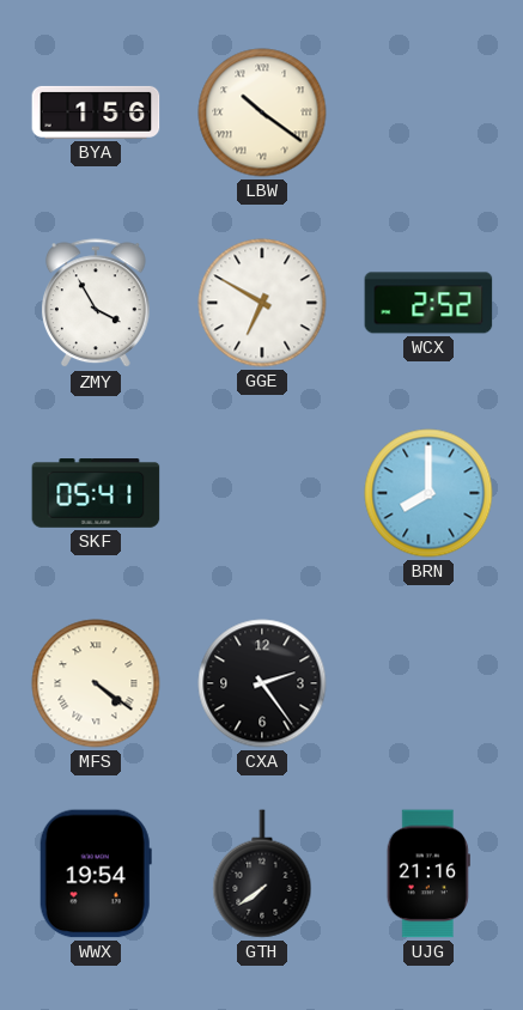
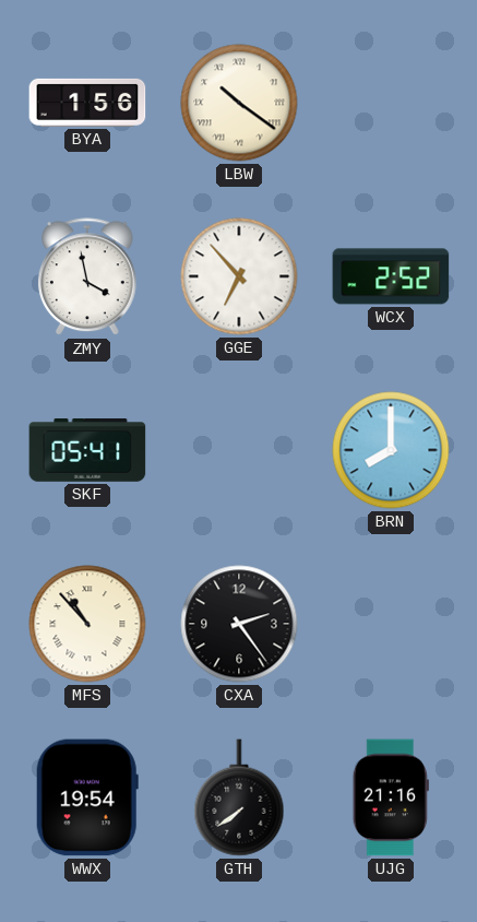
ZMY: 3:55 -> 3:58
GGE: 6:50 -> 6:53
MFS: 4:21 -> 10:53
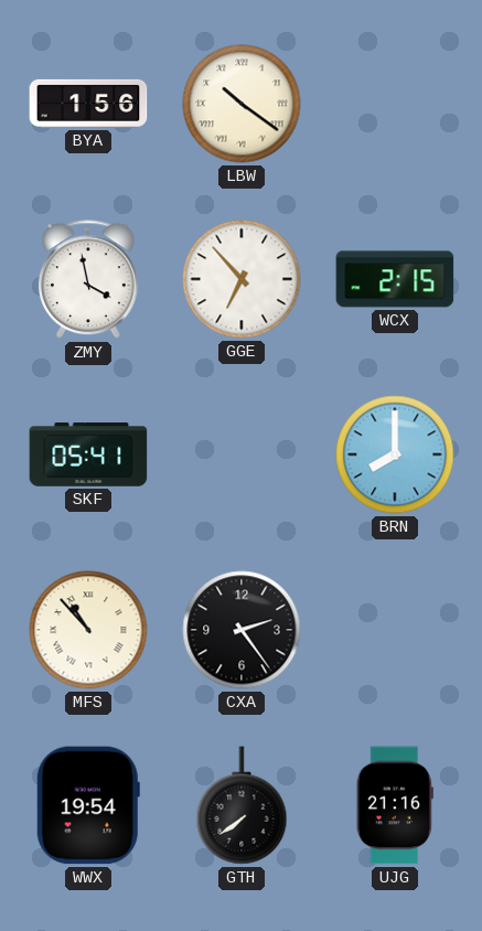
WCX: 2:52 -> 2:15
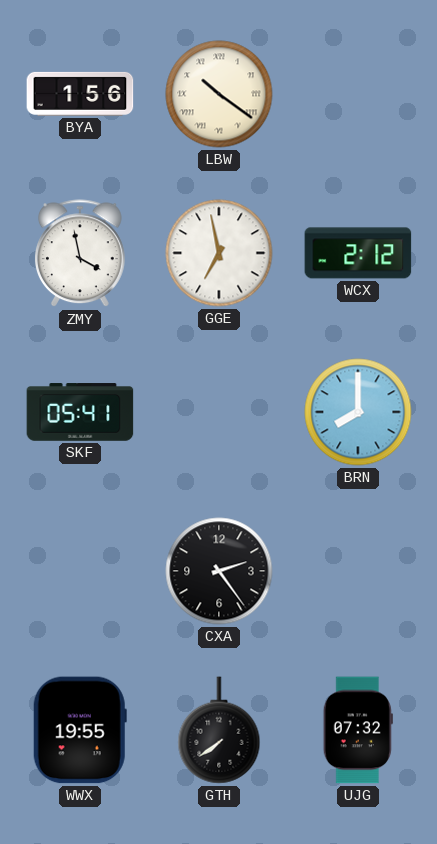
GGE: 6:53 -> 6:58
WCX: 2:15 -> 2:12
MFS: 10:53 -> none
WWX: 19:54 -> 19:55
UJG: 21:16 -> 07:32
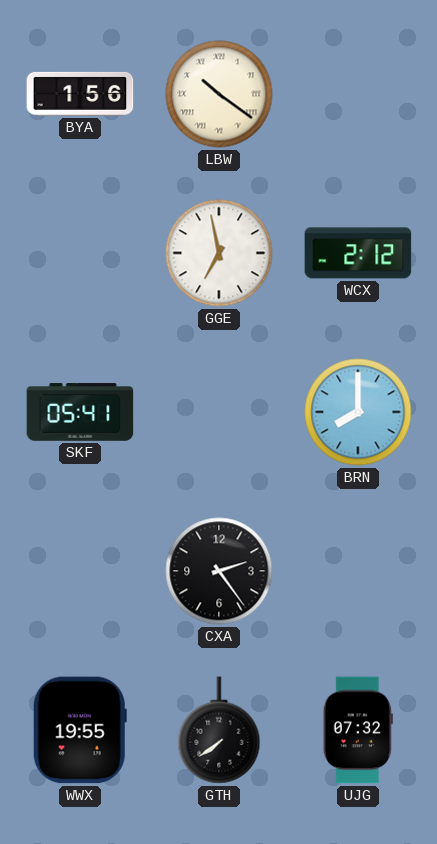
ZMY: 3:58 -> none
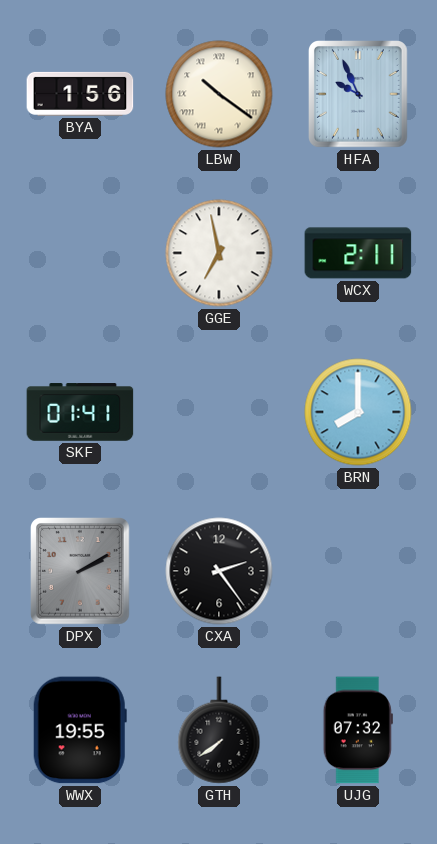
HFA: none -> 9:56
WCX: 2:12 -> 2:11
SKF: 05:41 -> 01:41
DPX: none -> 2:10
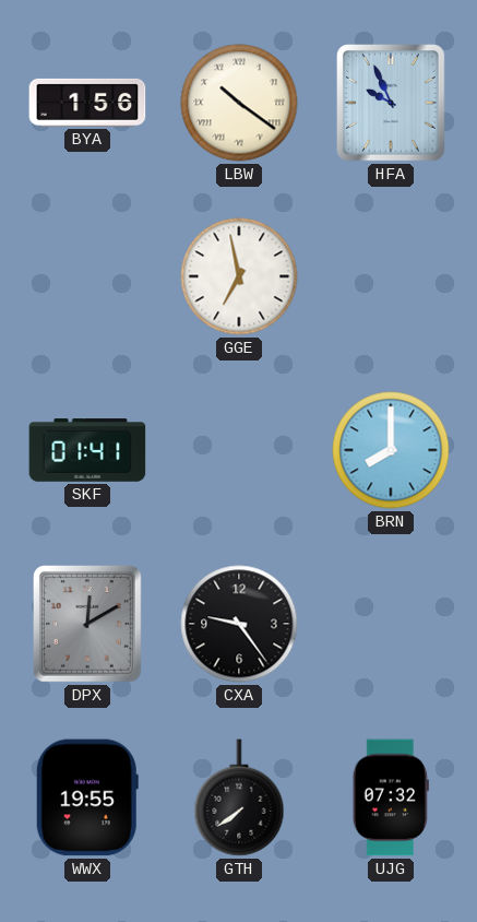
WCX: 2:11 -> none
DPX: 2:10 -> 12:10
CXA: 2:24 -> 9:24
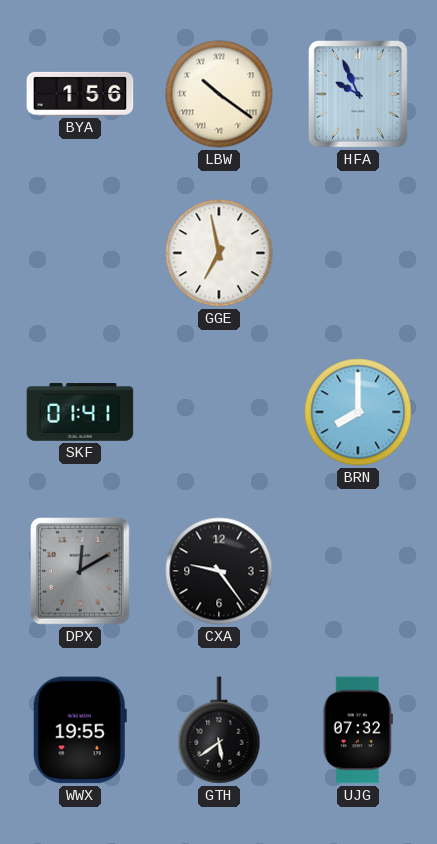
GTH: 7:39 -> 5:39
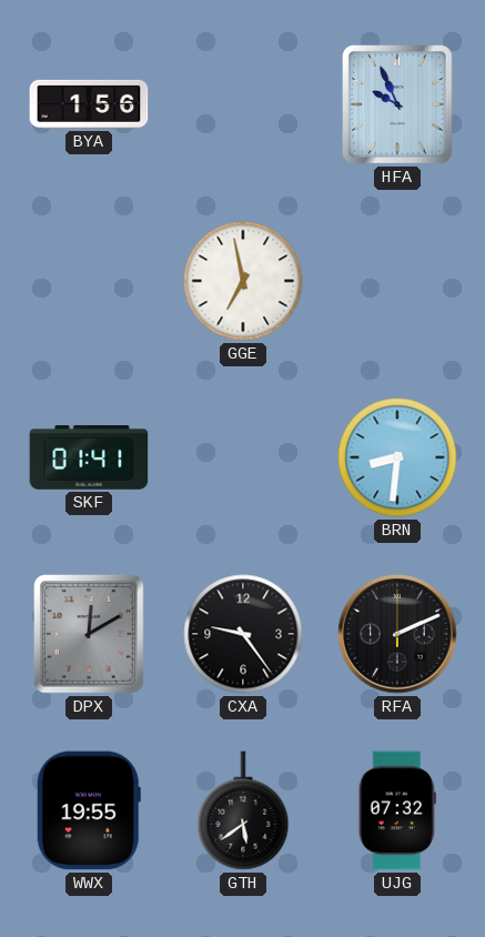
LBW: 10:21 -> none
BRN: 8:00 -> 8:31
RFA: none -> 2:11
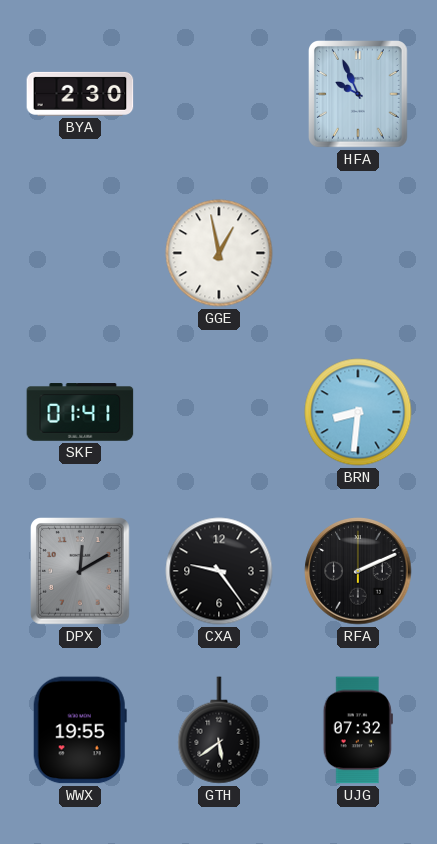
BYA: 1:56 -> 2:30
GGE: 6:58 -> 12:58
